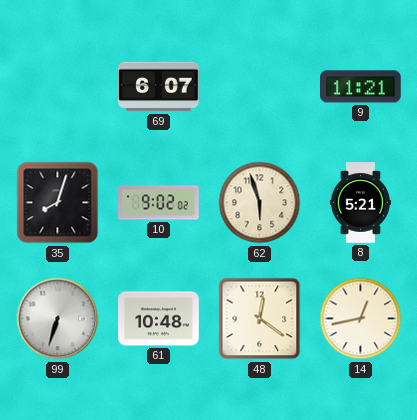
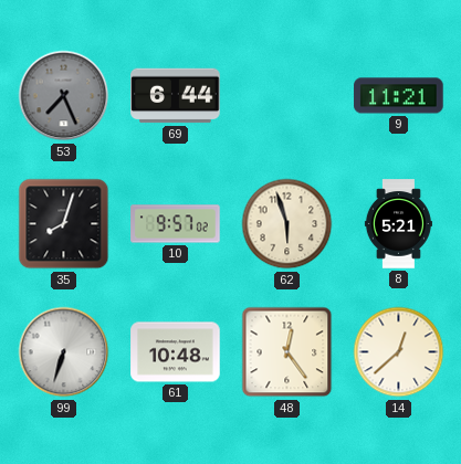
53: none -> 7:26
69: 6:07 -> 6:44
10: 9:02 -> 9:57
48: 12:21 -> 12:24
14: 12:43 -> 12:38
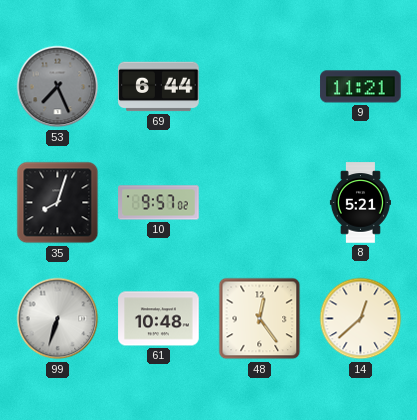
62: 5:57 -> none
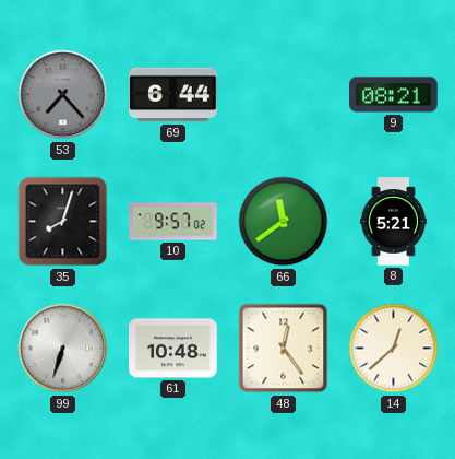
53: 7:26 -> 7:23
9: 11:21 -> 08:21
66: none -> 11:39
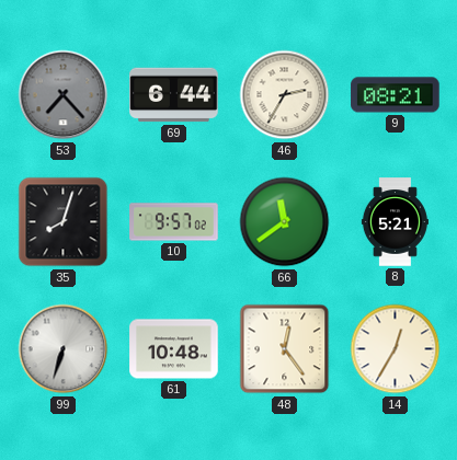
46: none -> 2:35
14: 12:38 -> 12:35
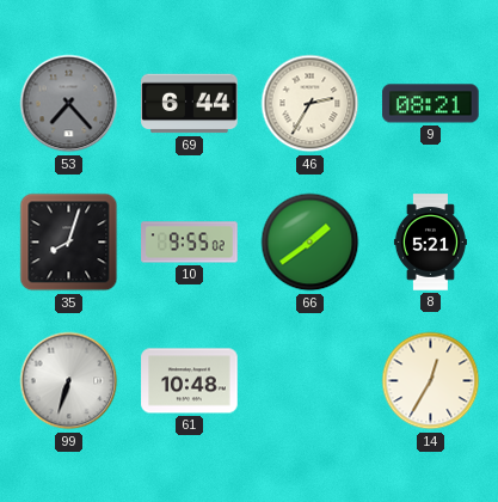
10: 9:57 -> 9:55
66: 11:39 -> 1:39
48: 12:24 -> none
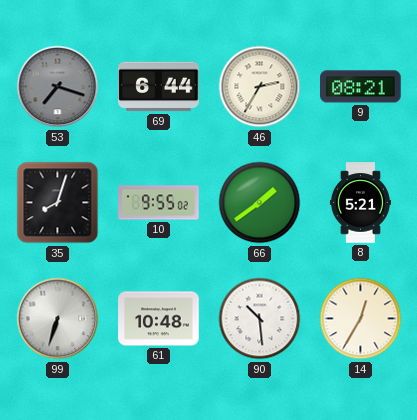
53: 7:23 -> 7:18
90: none -> 10:29
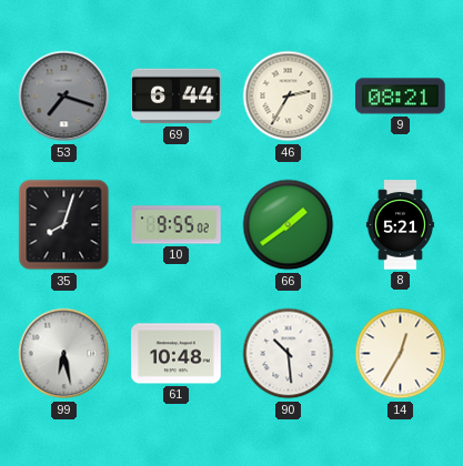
99: 6:33 -> 6:28
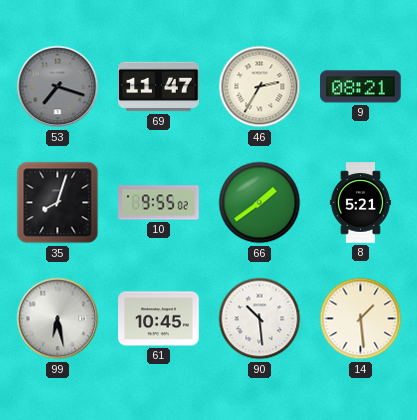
69: 6:44 -> 11:47
61: 10:48 -> 10:45
14: 12:35 -> 1:29
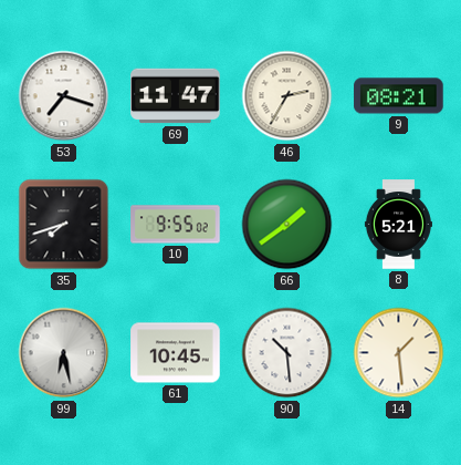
53 dial: grey -> white
35: 8:03 -> 7:42
